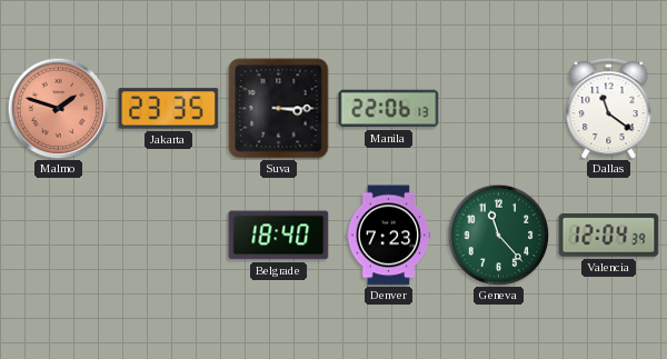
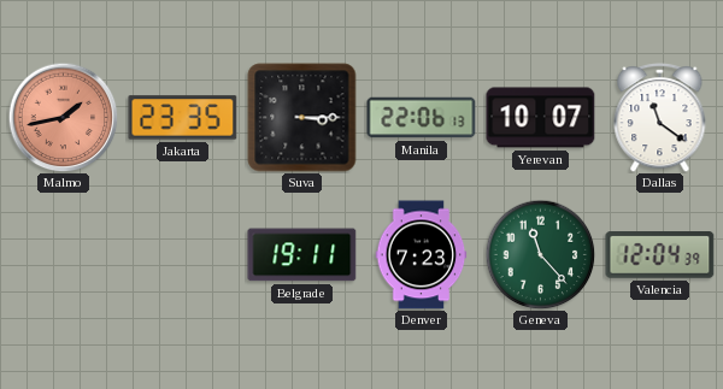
Malmo: 1:48 -> 1:43
Yerevan: none -> 10:07
Belgrade: 18:40 -> 19:11
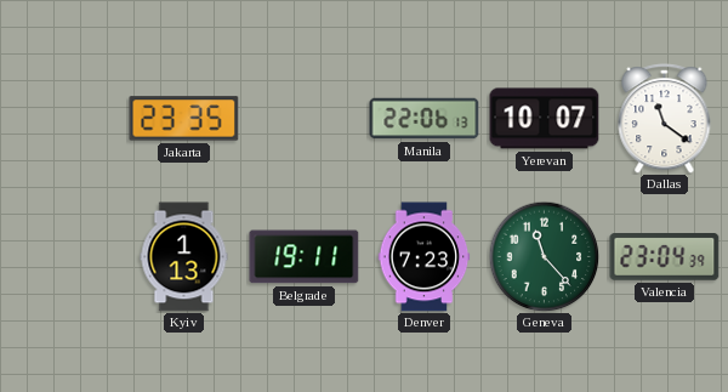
Malmo: 1:43 -> none
Suva: 3:15 -> none
Kyiv: none -> 1:13
Valencia: 12:04 -> 23:04
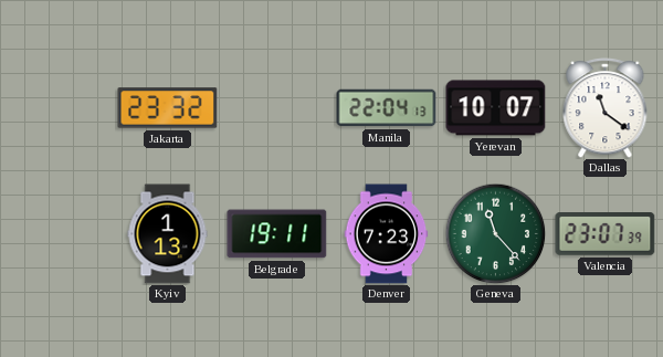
Jakarta: 23:35 -> 23:32
Manila: 22:06 -> 22:04
Valencia: 23:04 -> 23:07
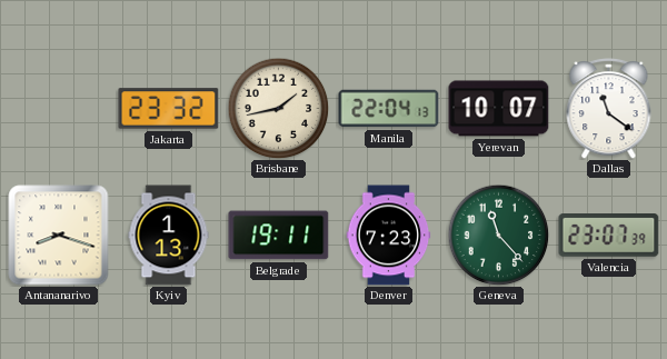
Brisbane: none -> 1:43
Antananarivo: none -> 8:18
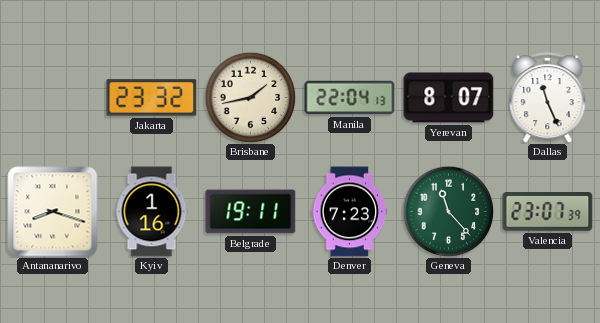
Yerevan: 10:07 -> 8:07
Dallas: 11:21 -> 11:26
Kyiv: 1:13 -> 1:16
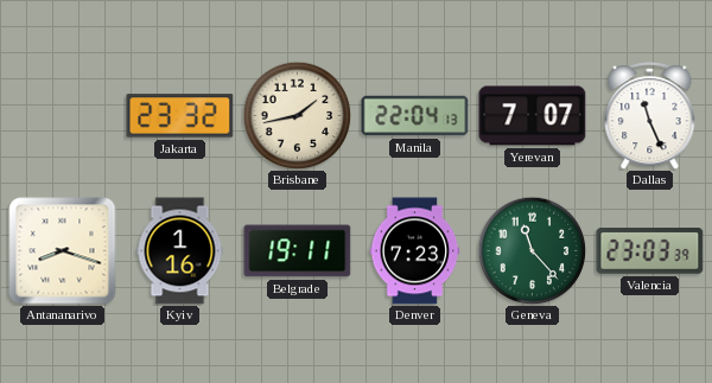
Yerevan: 8:07 -> 7:07
Valencia: 23:07 -> 23:03
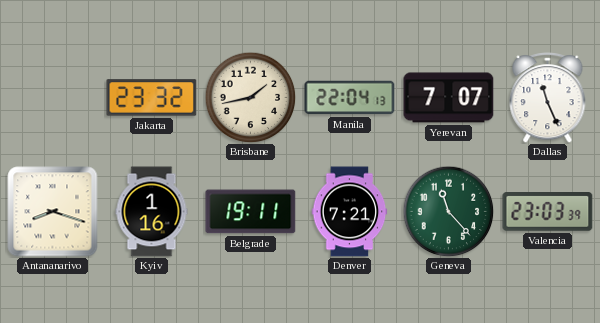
Denver: 7:23 -> 7:21
